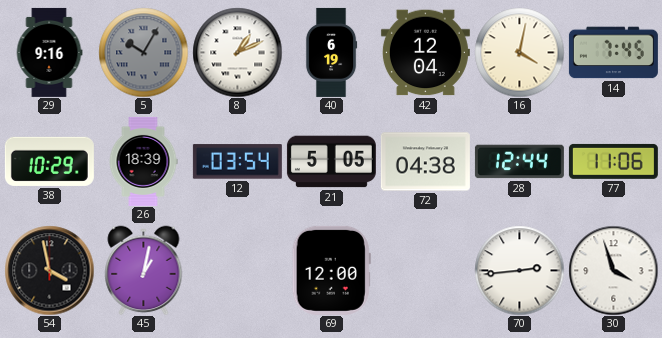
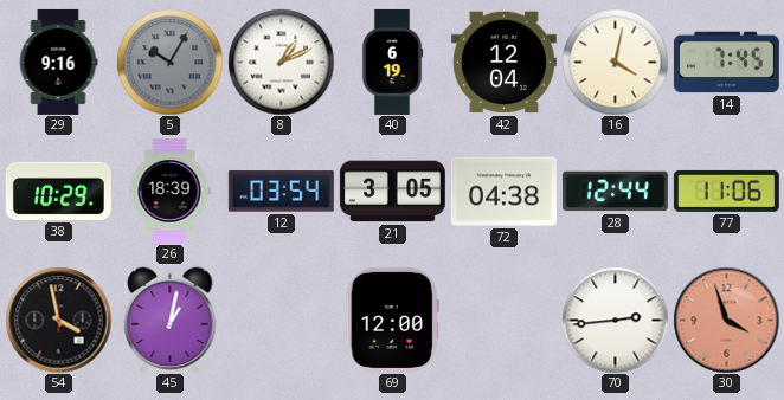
21: 5:05 -> 3:05
30 dial: white -> salmon
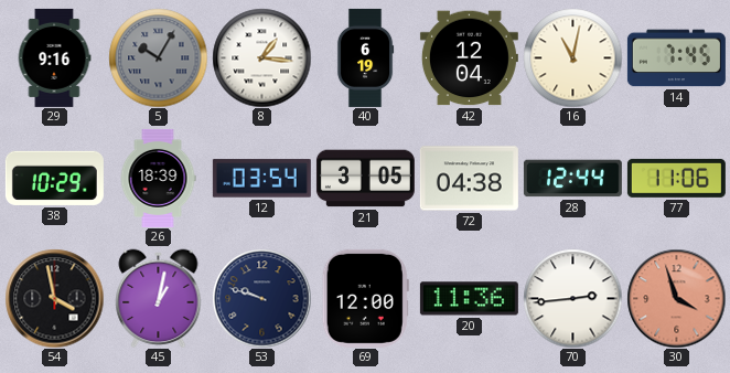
8: 1:11 -> 1:16
16: 4:02 -> 11:02
53: none -> 9:48
20: none -> 11:36
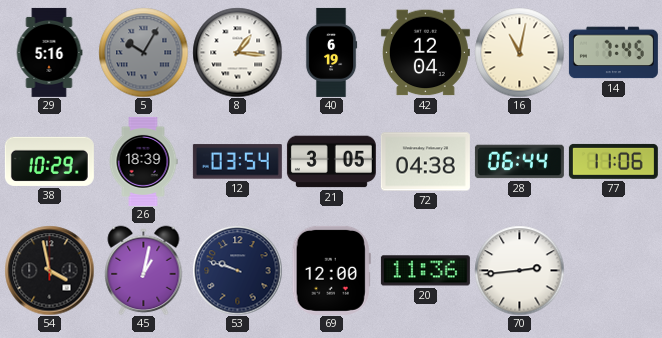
29: 9:16 -> 5:16
28: 12:44 -> 06:44
30: 3:57 -> none
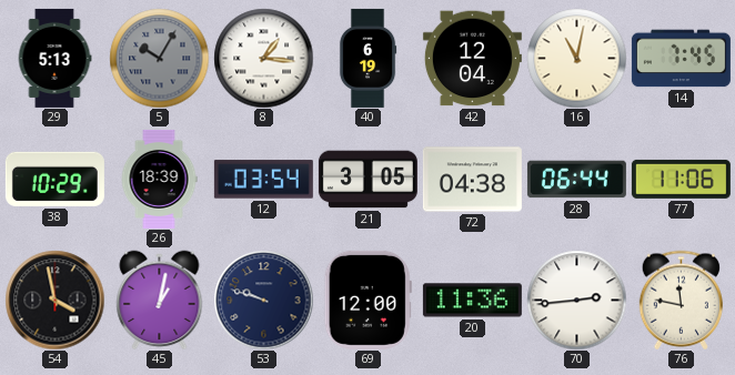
29: 5:16 -> 5:13
76: none -> 11:47
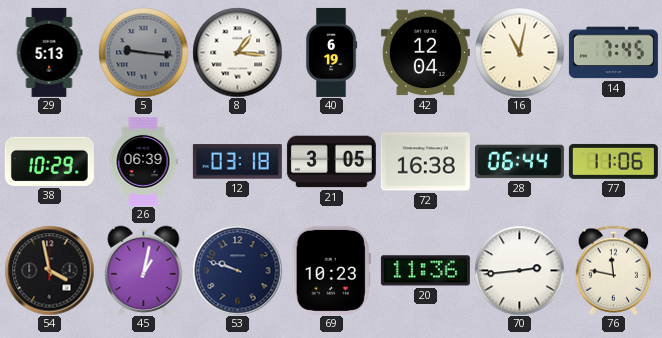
5: 10:05 -> 9:16
26: 18:39 -> 06:39
12: 03:54 -> 03:18
72: 04:38 -> 16:38
69: 12:00 -> 10:23
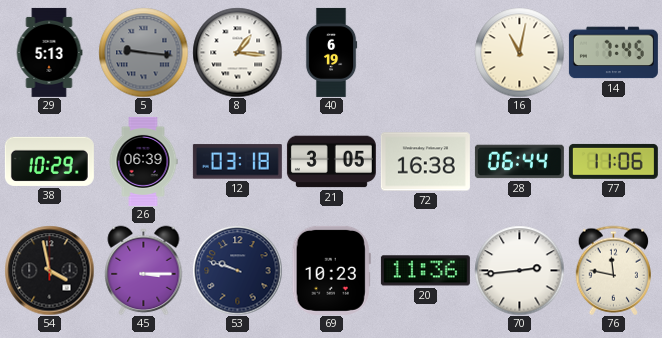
42: 12:04 -> none
45: 1:02 -> 3:15
